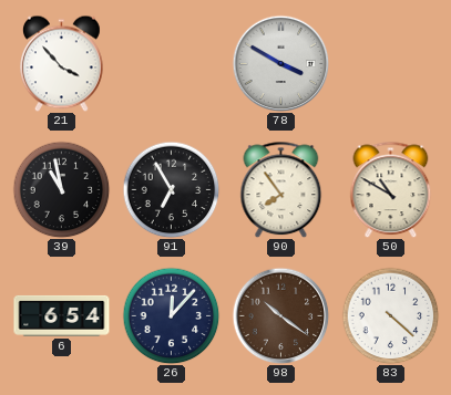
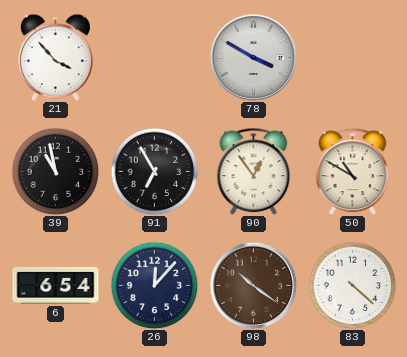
90: 7:54 -> 12:54
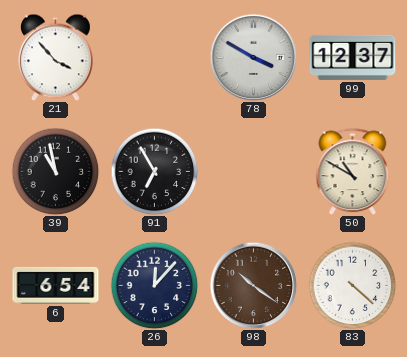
99: none -> 12:37
90: 12:54 -> none
